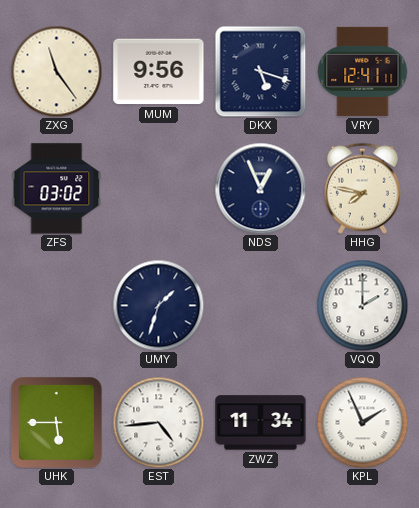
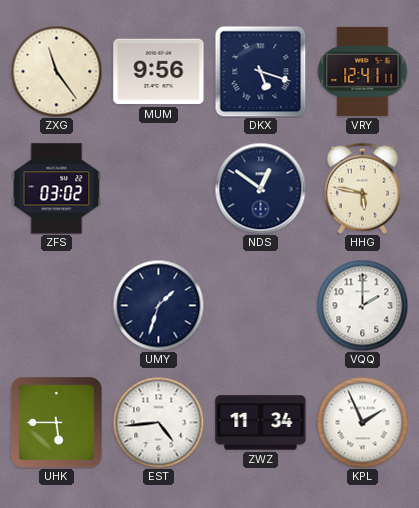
NDS: 12:56 -> 12:51
HHG: 7:47 -> 5:47
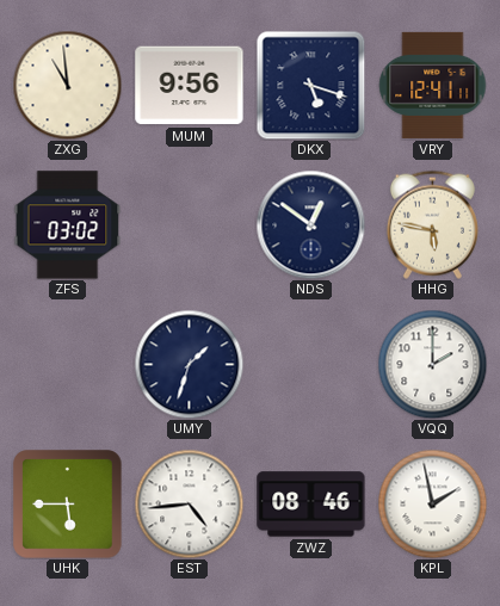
ZXG: 11:24 -> 10:59
ZWZ: 11:34 -> 08:46
KPL: 1:56 -> 1:58
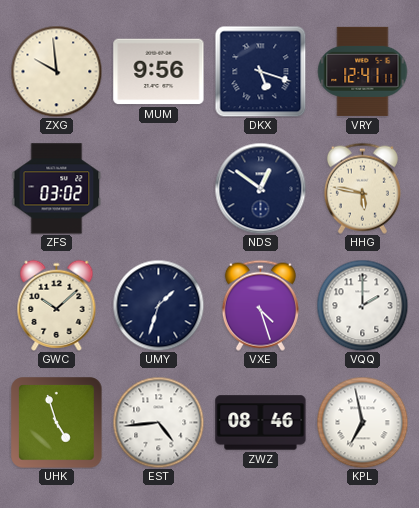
ZXG: 10:59 -> 9:59
GWC: none -> 10:08
VXE: none -> 4:27
UHK: 5:45 -> 4:57
KPL: 1:58 -> 6:58
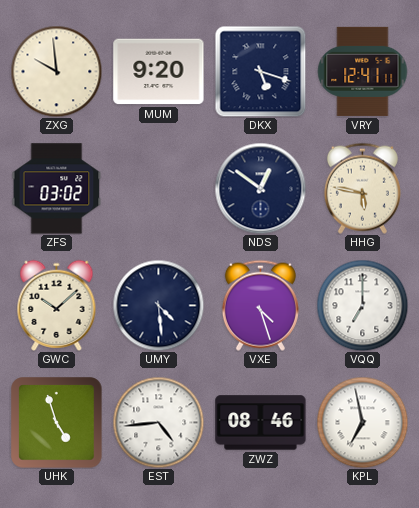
MUM: 9:56 -> 9:20
UMY: 1:33 -> 4:29
VQQ: 2:00 -> 7:00
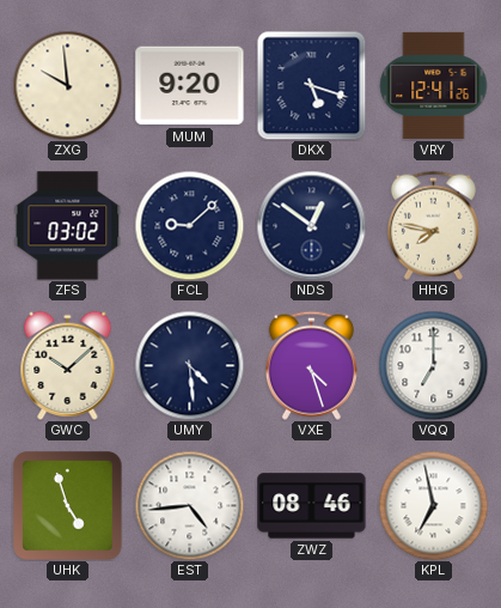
VRY: 12:41:11 -> 12:41:26
FCL: none -> 9:08
HHG: 5:47 -> 7:47
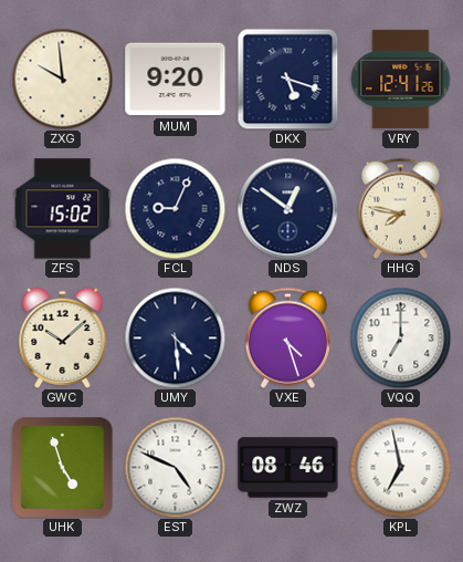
ZFS: 03:02 -> 15:02
FCL: 9:08 -> 9:04
EST: 4:44 -> 4:49
